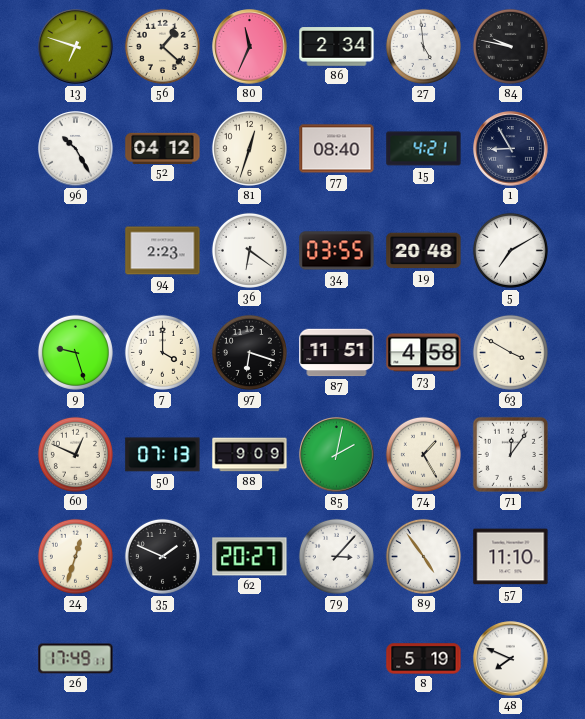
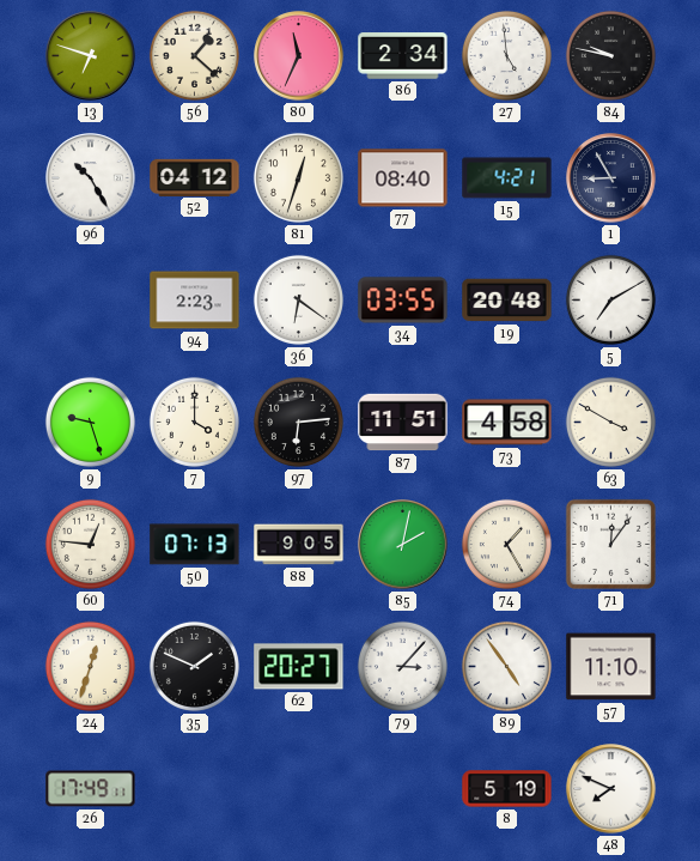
97: 6:18 -> 6:14
60: 12:49 -> 12:46
88: 9:09 -> 9:05
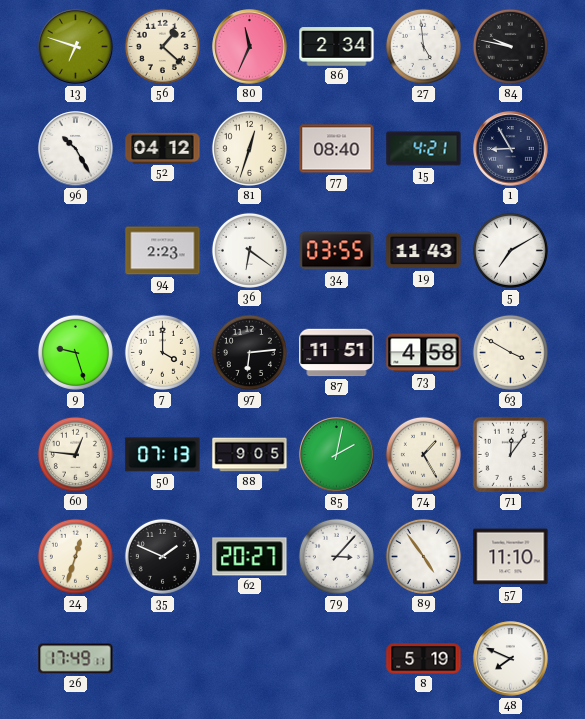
19: 20:48 -> 11:43
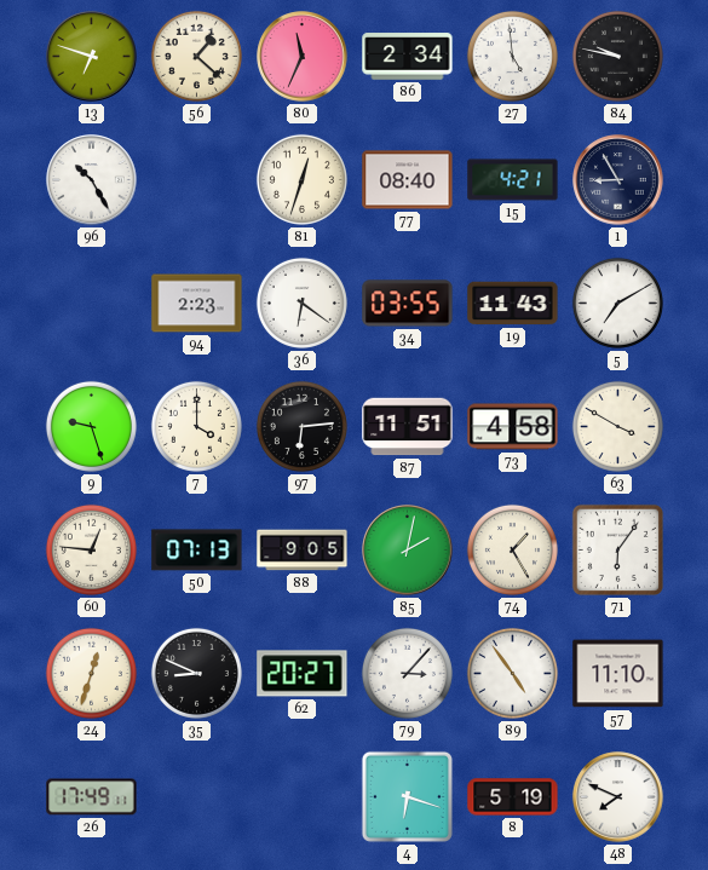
52: 04:12 -> none
71: 12:06 -> 6:06
35: 1:49 -> 8:49
4: none -> 6:18
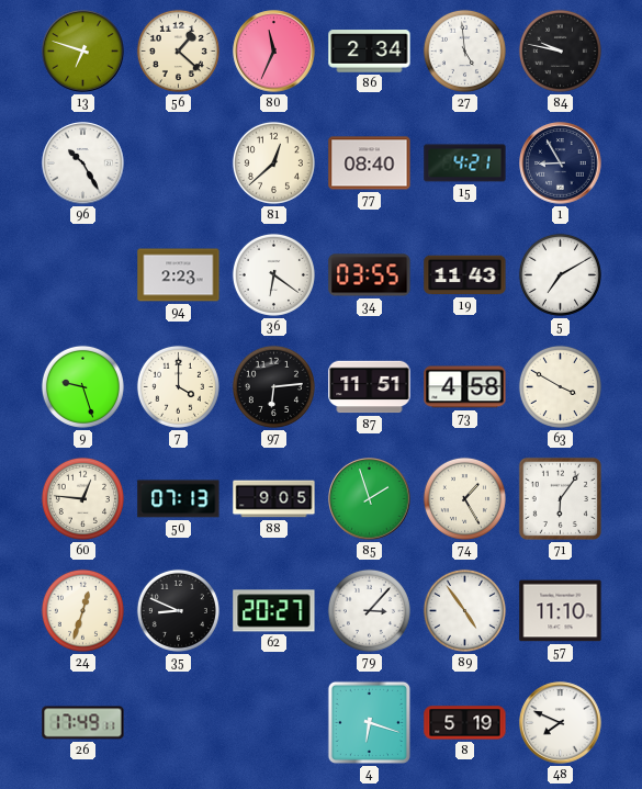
81: 12:33 -> 12:38
85: 2:02 -> 1:57
